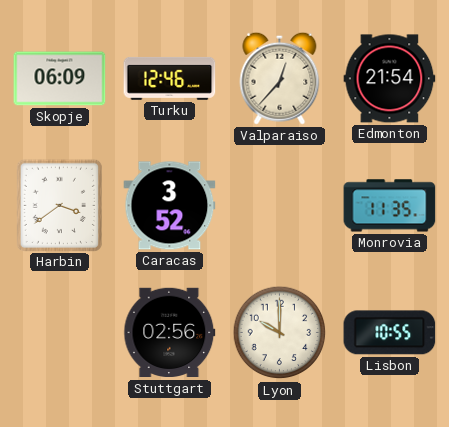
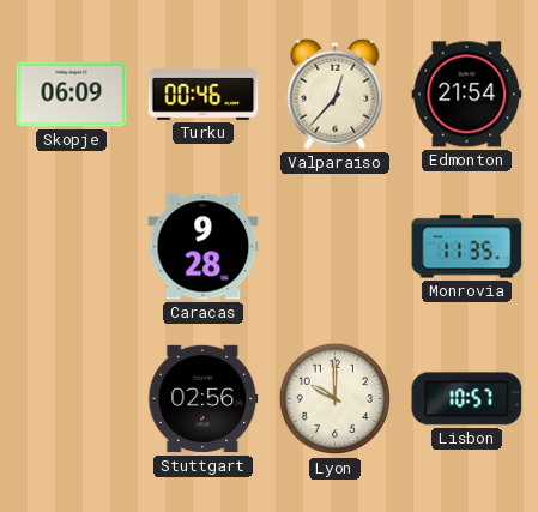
Turku: 12:46 -> 00:46
Harbin: 3:39 -> none
Caracas: 3:52 -> 9:28
Lisbon: 10:55 -> 10:57
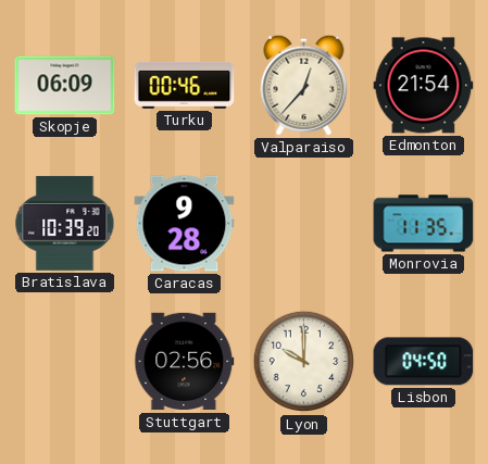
Bratislava: none -> 10:39
Lisbon: 10:57 -> 04:50
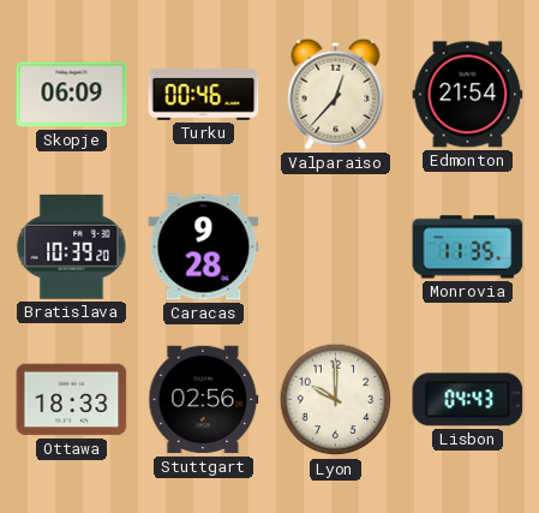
Ottawa: none -> 18:33
Lisbon: 04:50 -> 04:43
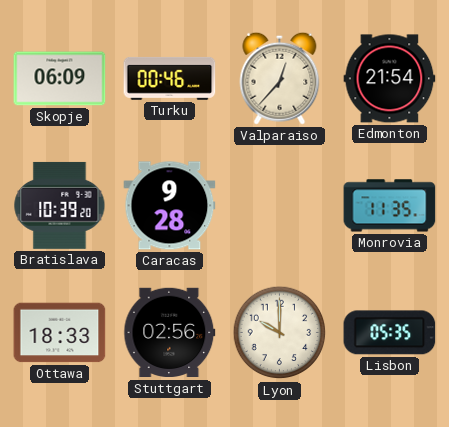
Lisbon: 04:43 -> 05:35
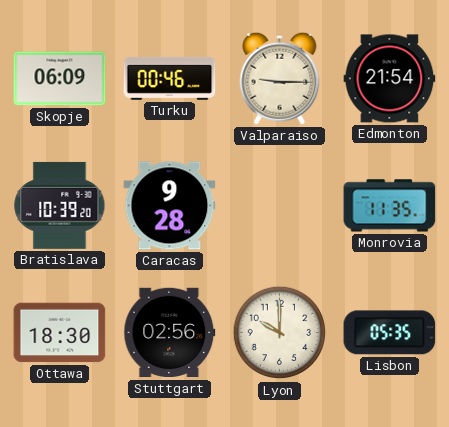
Valparaiso: 12:37 -> 9:15
Ottawa: 18:33 -> 18:30
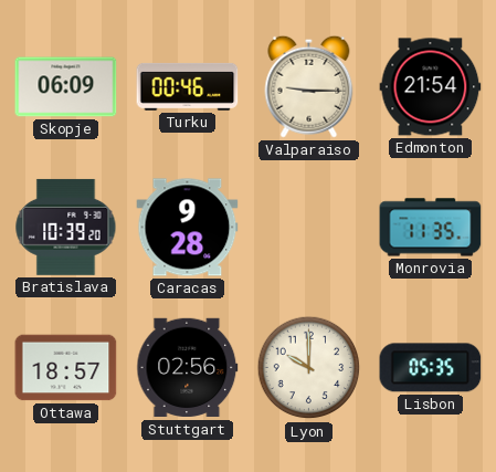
Ottawa: 18:30 -> 18:57
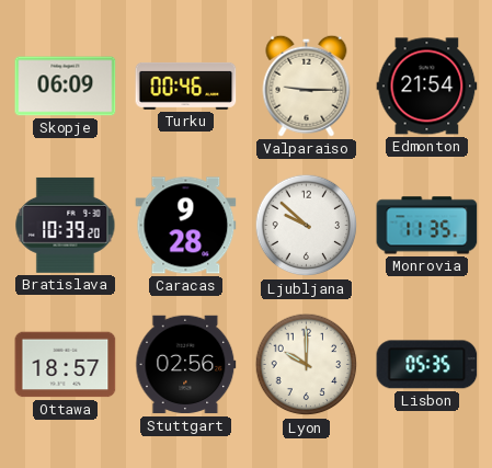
Ljubljana: none -> 9:52
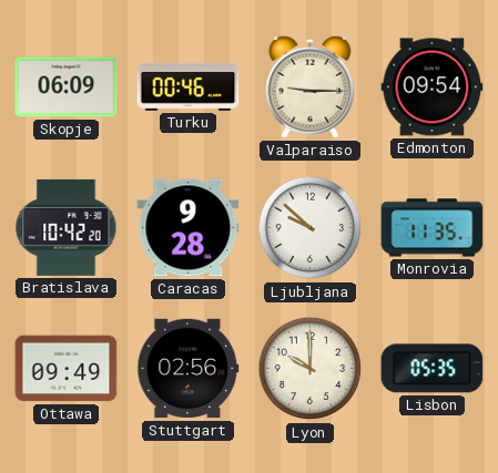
Edmonton: 21:54 -> 09:54
Bratislava: 10:39 -> 10:42
Ottawa: 18:57 -> 09:49
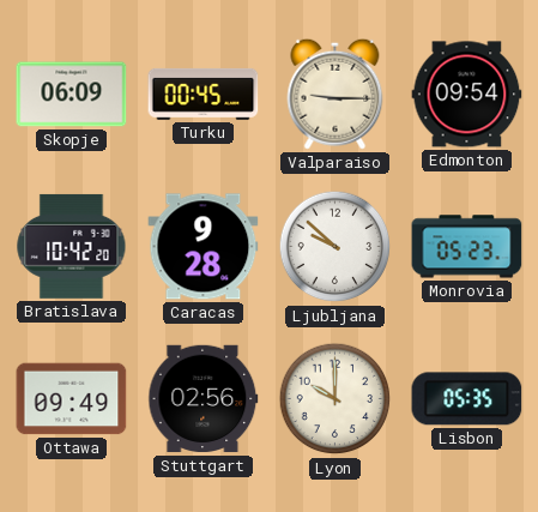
Turku: 00:46 -> 00:45
Monrovia: 11:35 -> 05:23
